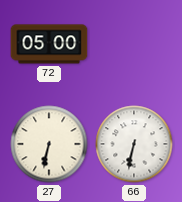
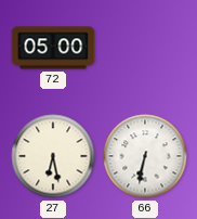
27: 6:32 -> 6:28
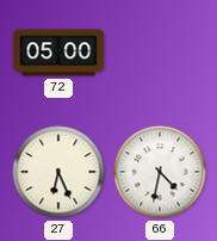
27: 6:28 -> 6:26
66: 6:32 -> 4:32
